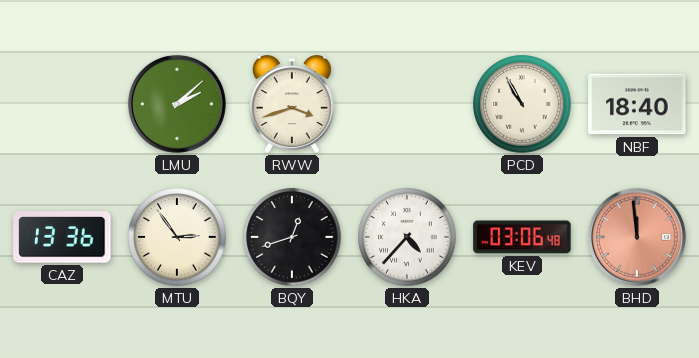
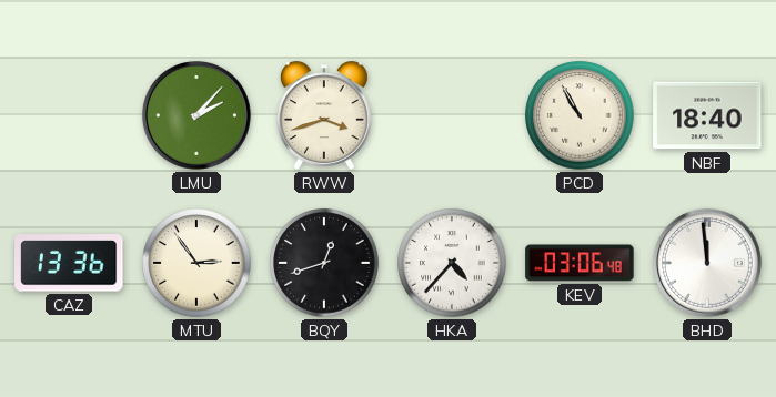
LMU: 2:08 -> 2:07
BHD dial: salmon -> white
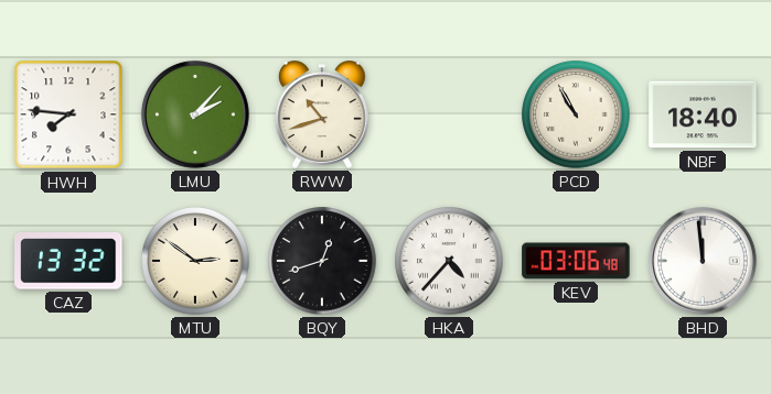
HWH: none -> 7:46
RWW: 3:42 -> 10:42
CAZ: 13:36 -> 13:32
MTU: 2:54 -> 2:51
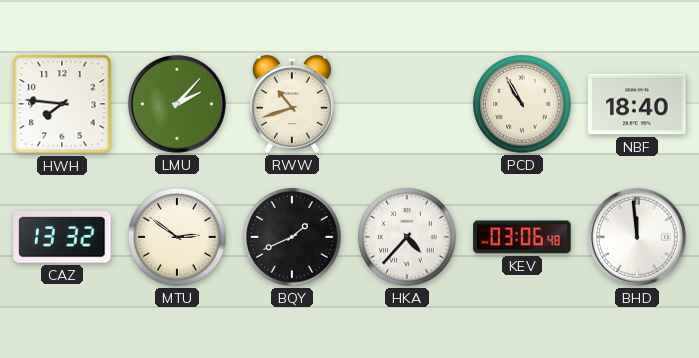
BQY: 12:42 -> 1:41
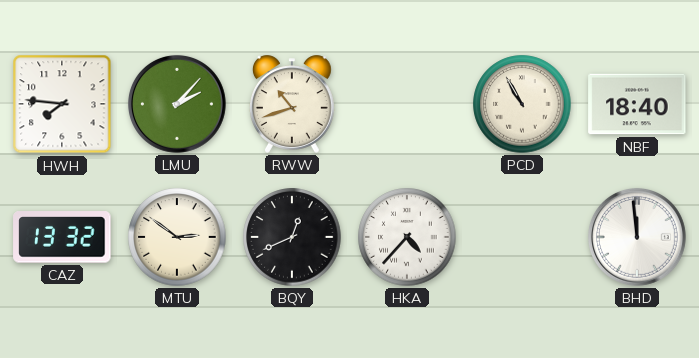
BQY: 1:41 -> 12:41
KEV: 03:06 -> none
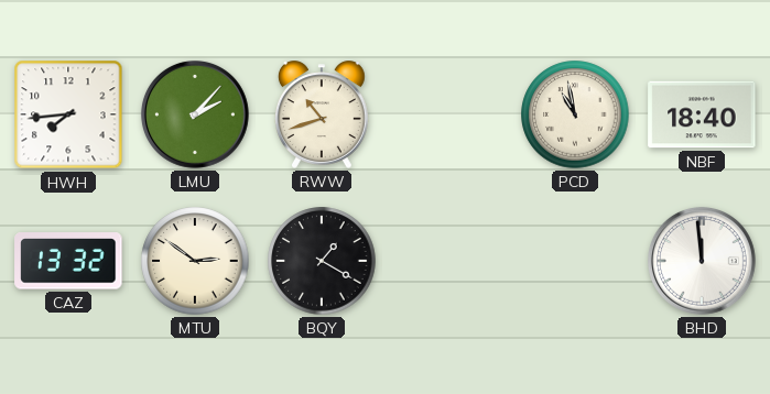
HWH: 7:46 -> 7:44
PCD: 10:55 -> 10:58
BQY: 12:41 -> 1:20
HKA: 4:37 -> none
